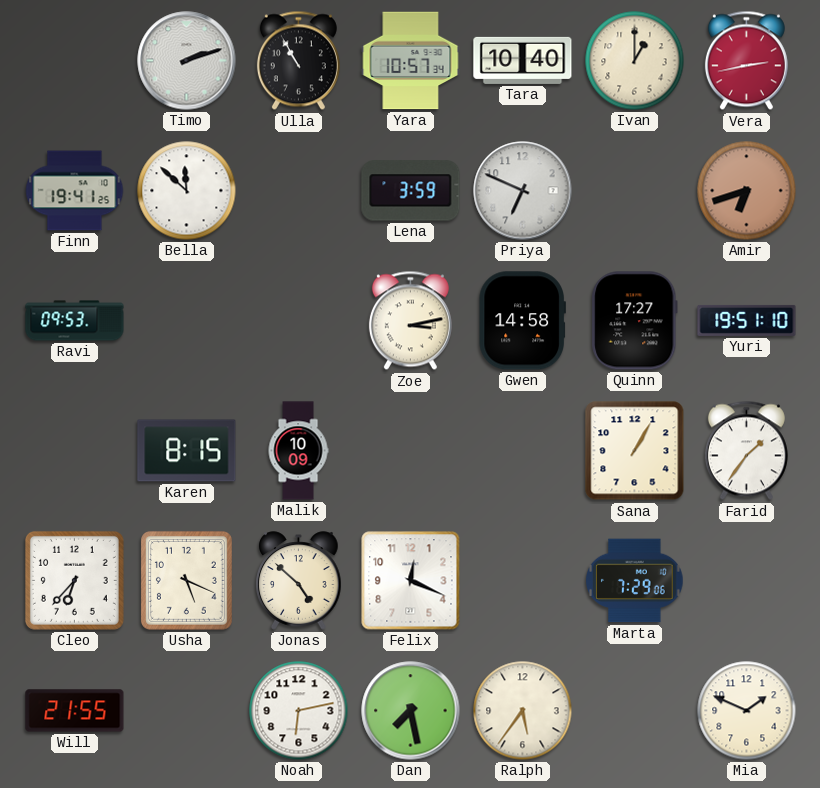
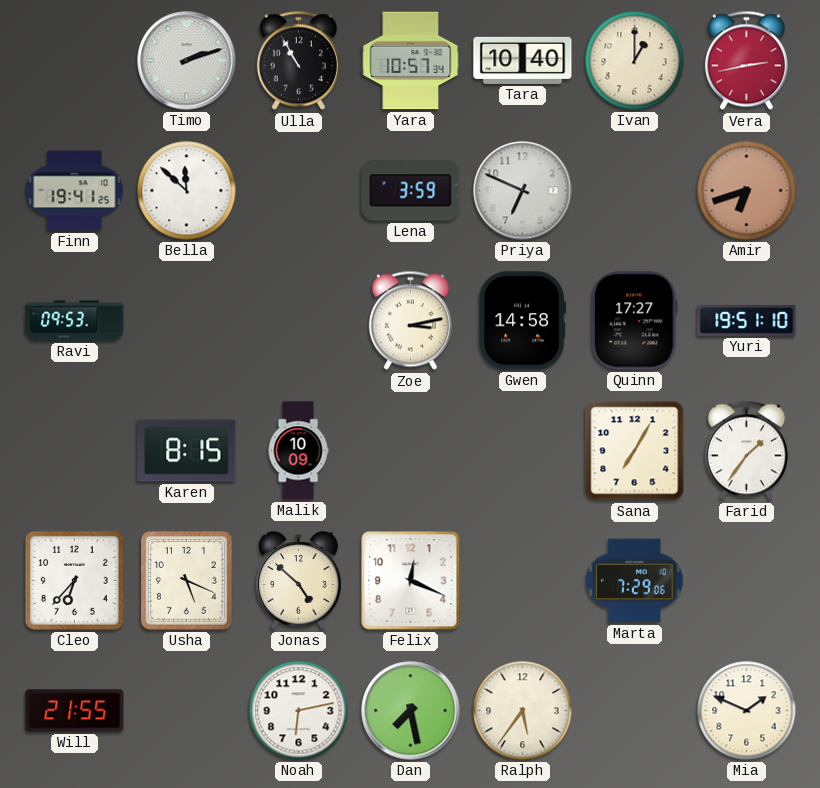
Sana: 1:05 -> 7:05
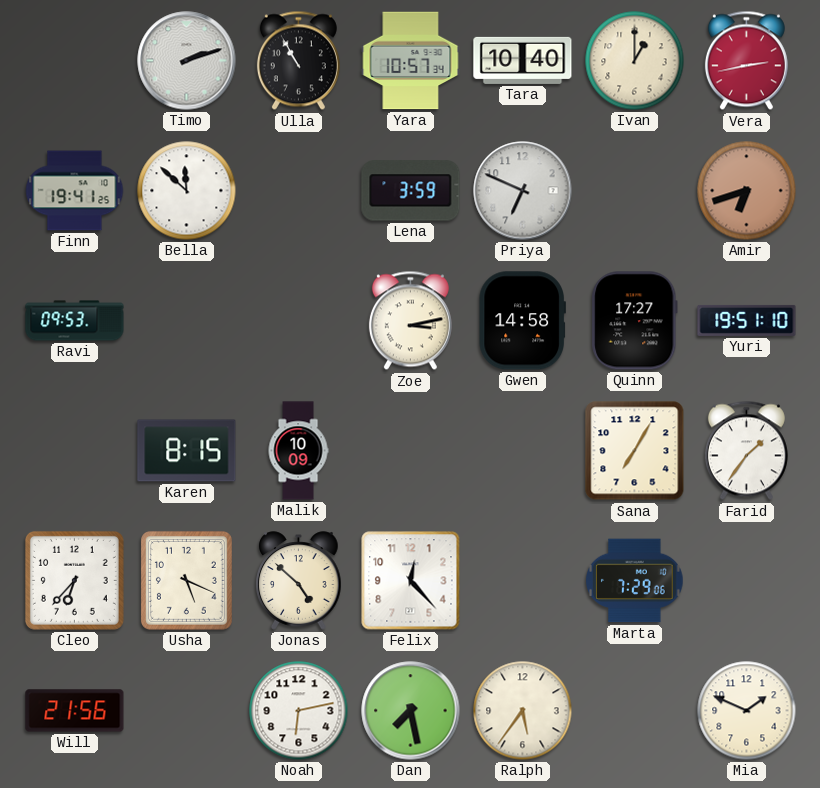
Felix: 12:19 -> 12:23
Will: 21:55 -> 21:56
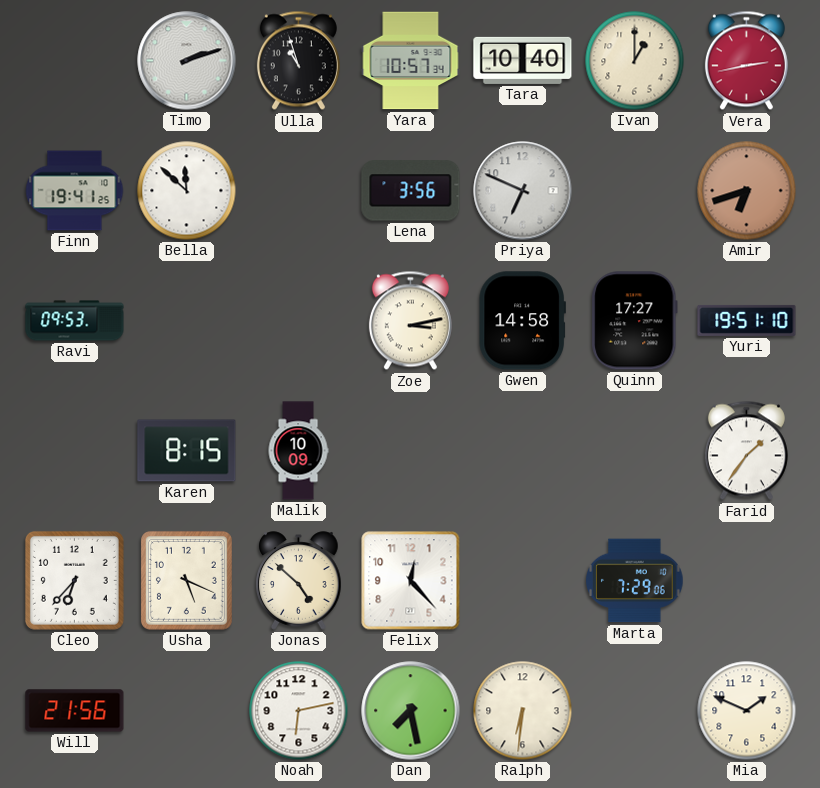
Ulla: 10:55 -> 10:57
Lena: 3:59 -> 3:56
Sana: 7:05 -> none
Ralph: 5:36 -> 6:31
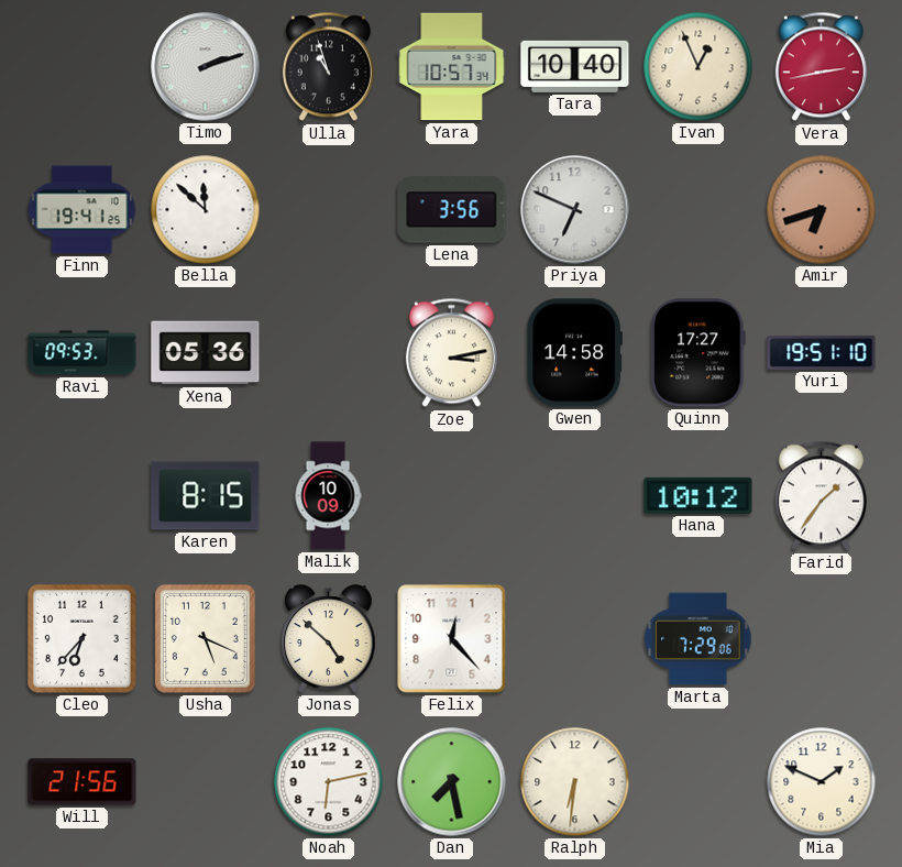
Ivan: 1:00 -> 12:56
Xena: none -> 05:36
Hana: none -> 10:12
